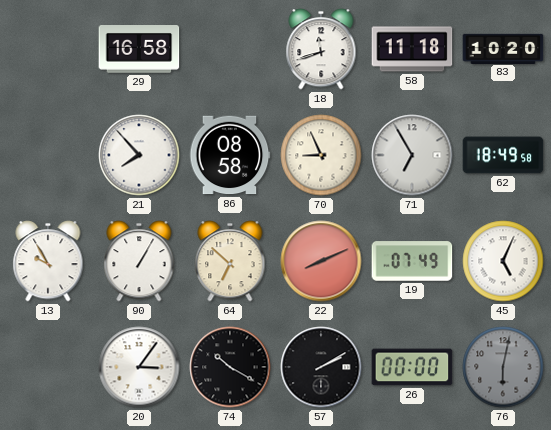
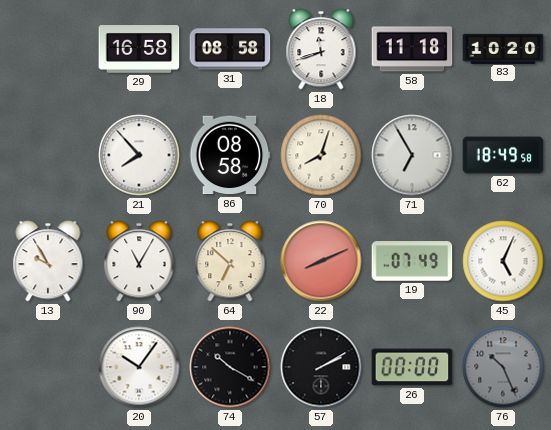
31: none -> 08:58
70: 8:56 -> 8:03
90: 1:05 -> 11:05
20: 3:06 -> 10:06
76: 6:02 -> 10:26
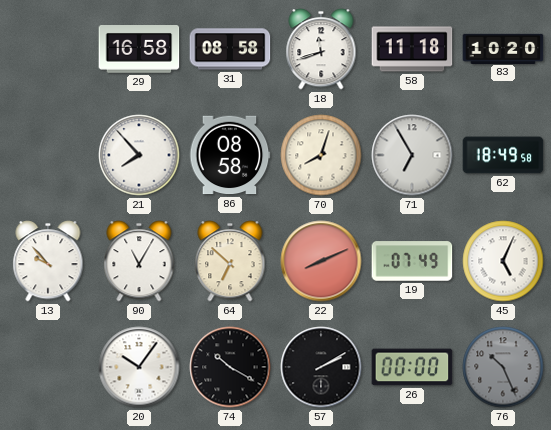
13: 9:55 -> 9:53
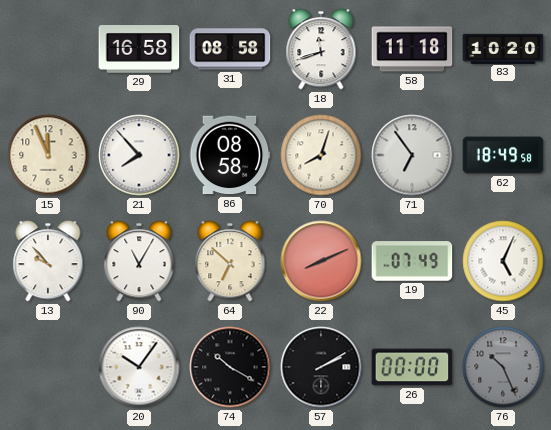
15: none -> 11:56
71: 6:55 -> 6:54
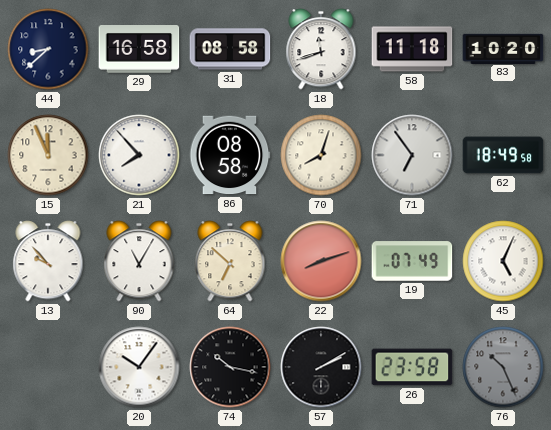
44: none -> 8:38
22: 8:11 -> 8:12
74: 10:20 -> 10:17
26: 00:00 -> 23:58
